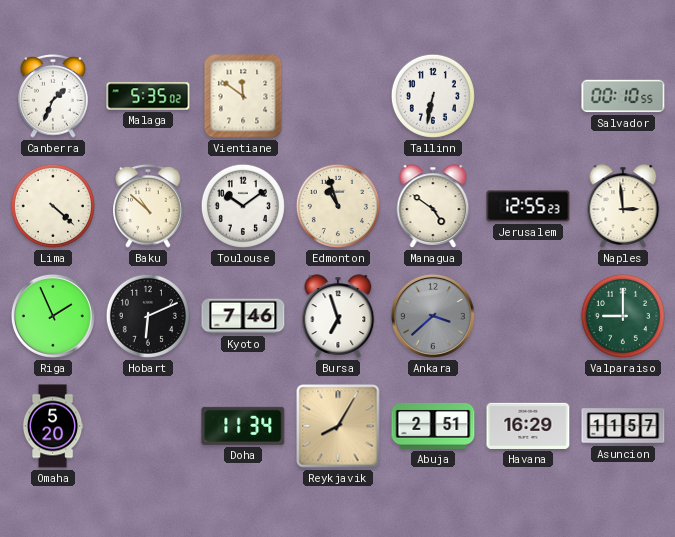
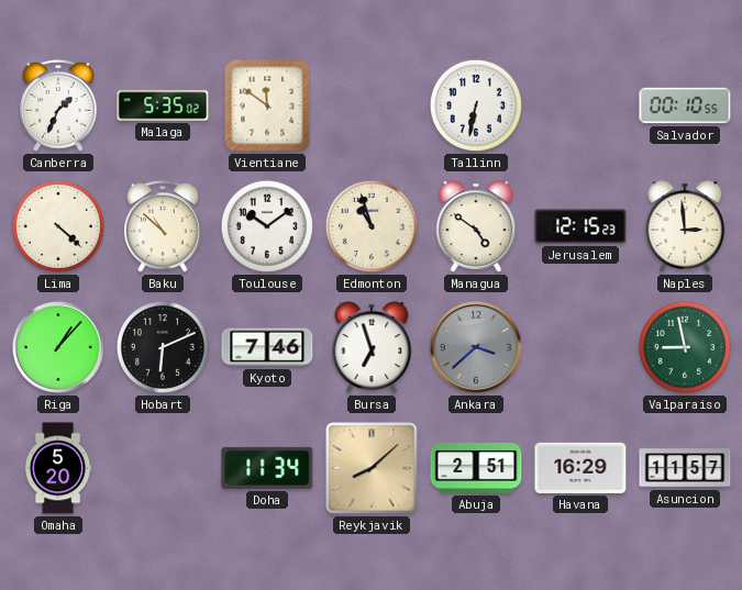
Jerusalem: 12:55 -> 12:15
Riga: 1:56 -> 1:07
Valparaiso: 9:00 -> 8:58
Reykjavik: 8:05 -> 8:08
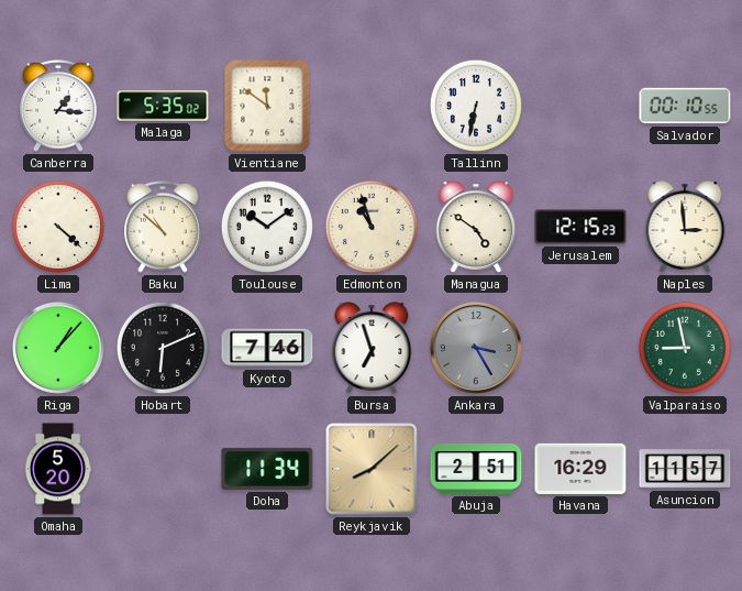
Canberra: 1:34 -> 1:16
Ankara: 3:38 -> 3:25
